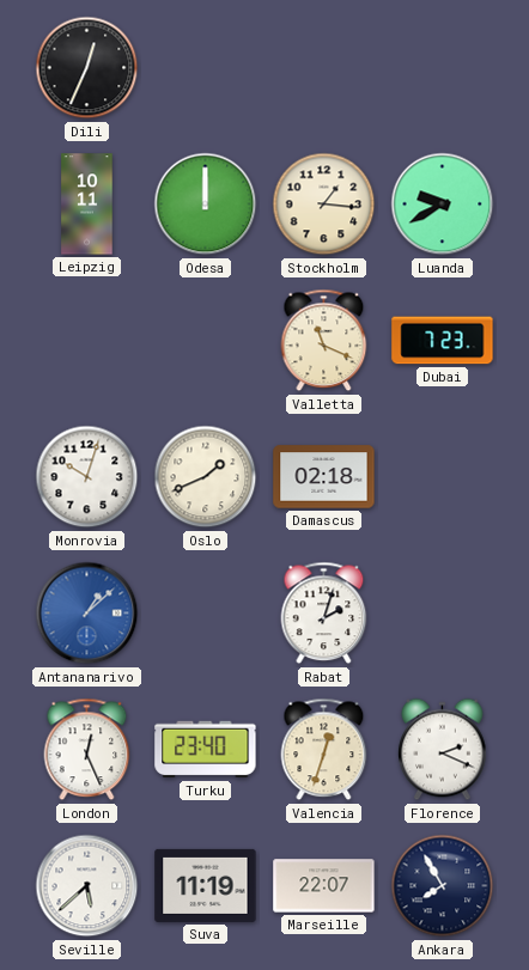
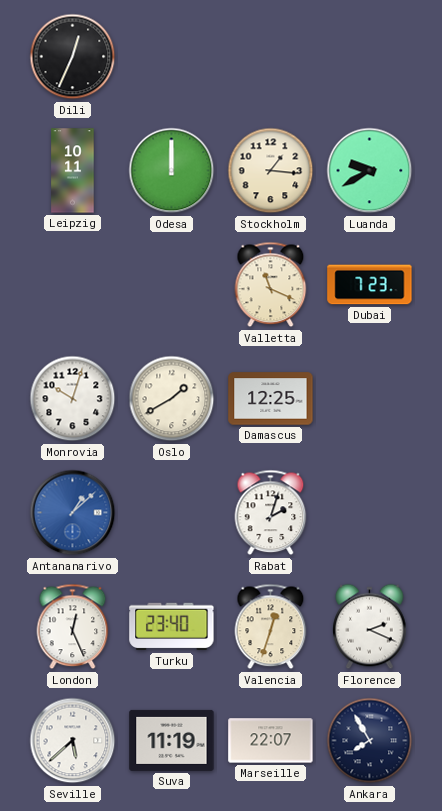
Oslo: 1:41 -> 1:40
Damascus: 02:18 -> 12:25
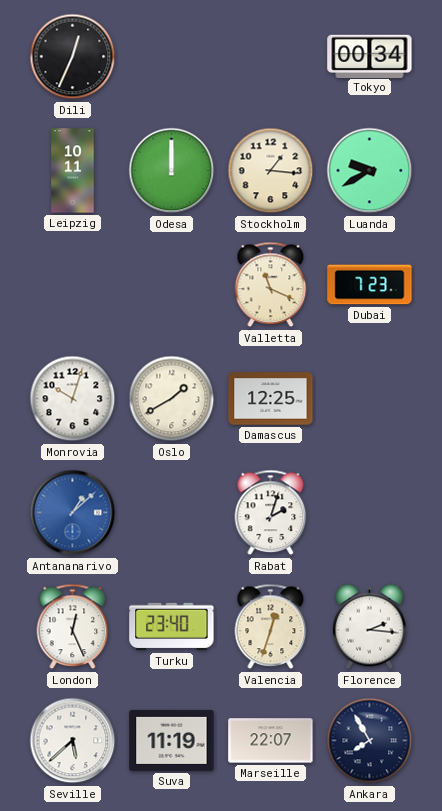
Tokyo: none -> 00:34
Florence: 2:19 -> 2:16
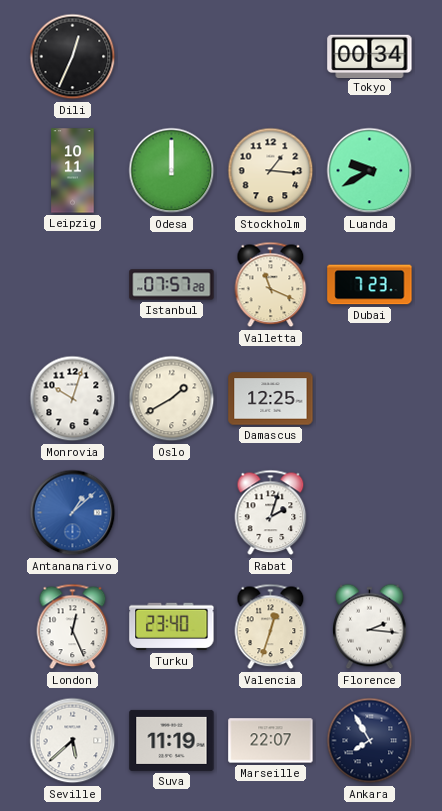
Istanbul: none -> 07:57
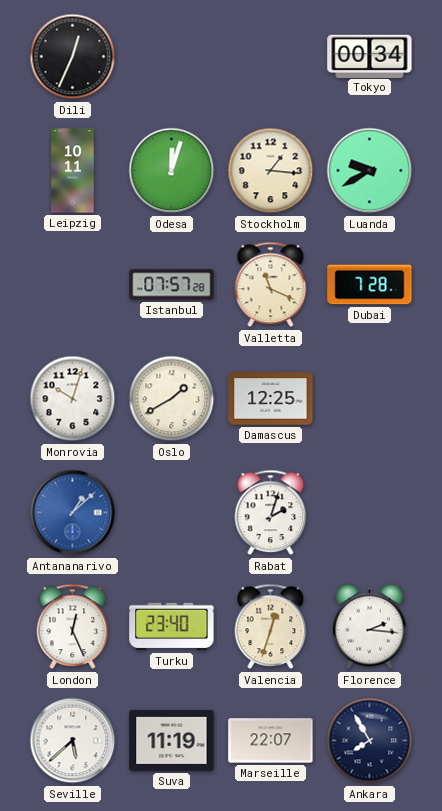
Odesa: 12:00 -> 12:03
Dubai: 7:23 -> 7:28
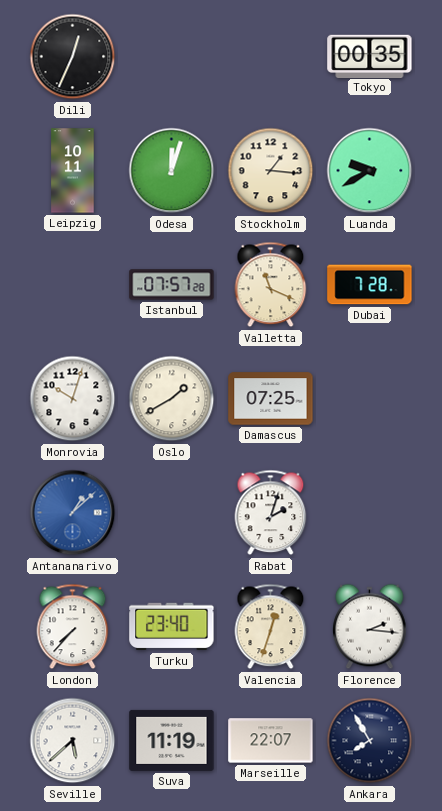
Tokyo: 00:34 -> 00:35
Damascus: 12:25 -> 07:25
London: 12:26 -> 7:37
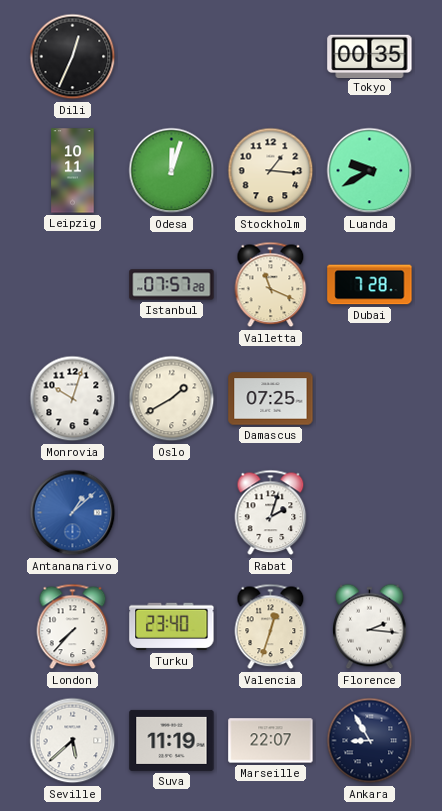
Ankara: 7:55 -> 8:55
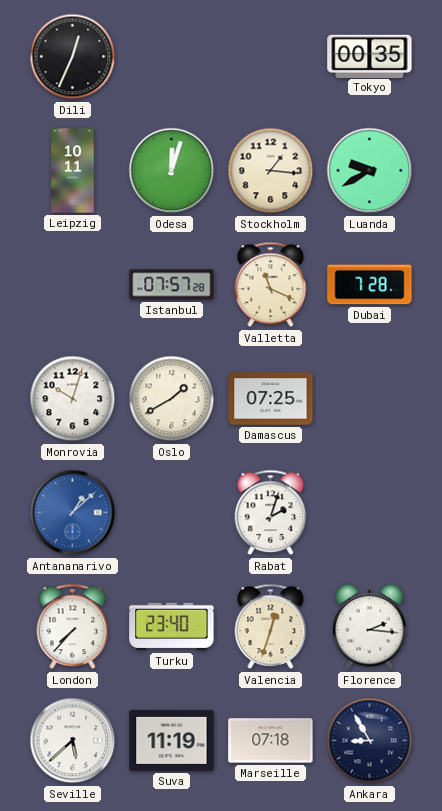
Marseille: 22:07 -> 07:18
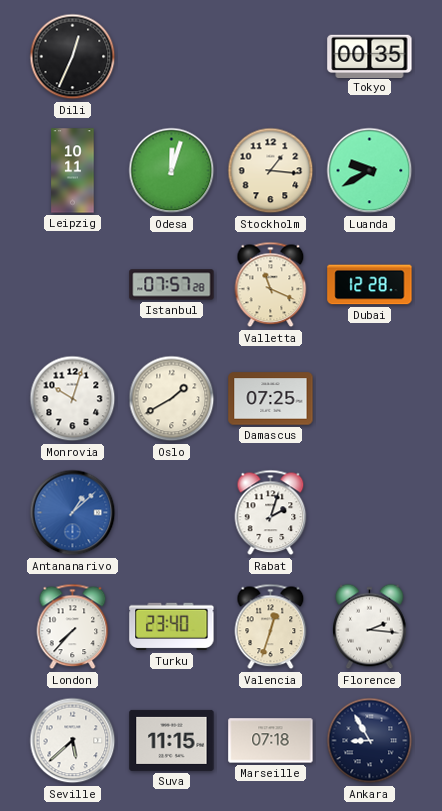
Dubai: 7:28 -> 12:28
Suva: 11:19 -> 11:15
